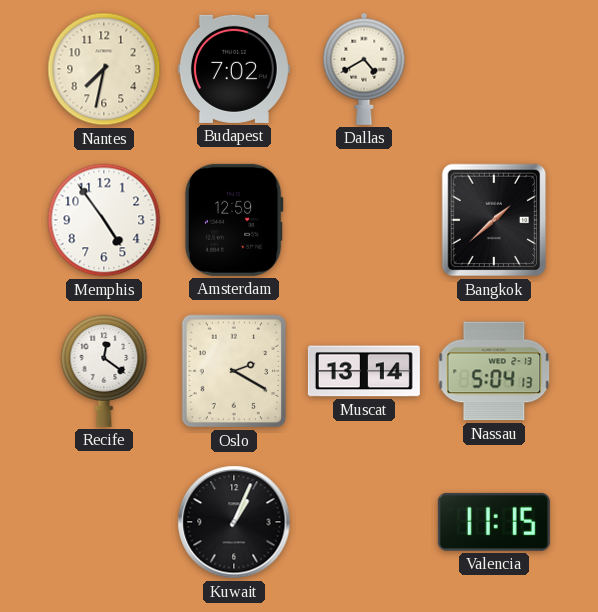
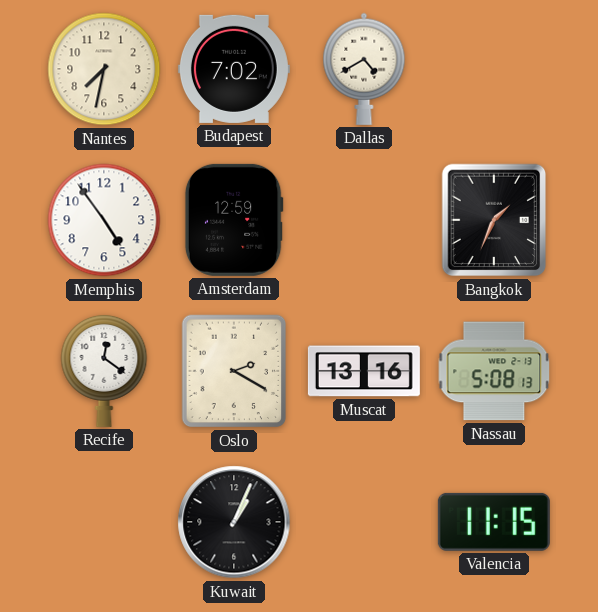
Bangkok: 1:38 -> 1:34
Muscat: 13:14 -> 13:16
Nassau: 5:04 -> 5:08
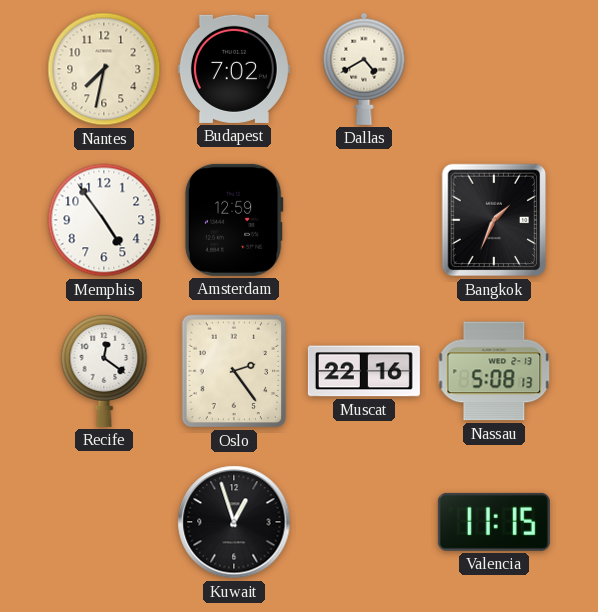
Oslo: 2:20 -> 2:24
Muscat: 13:16 -> 22:16
Kuwait: 1:04 -> 12:57
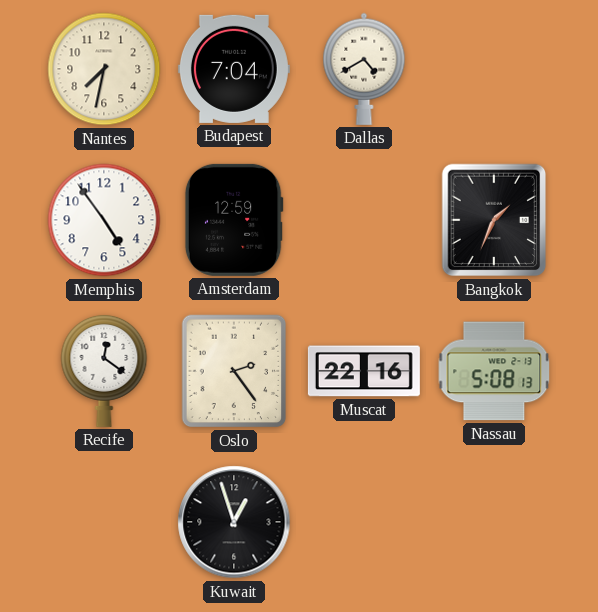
Budapest: 7:02 -> 7:04
Valencia: 11:15 -> none
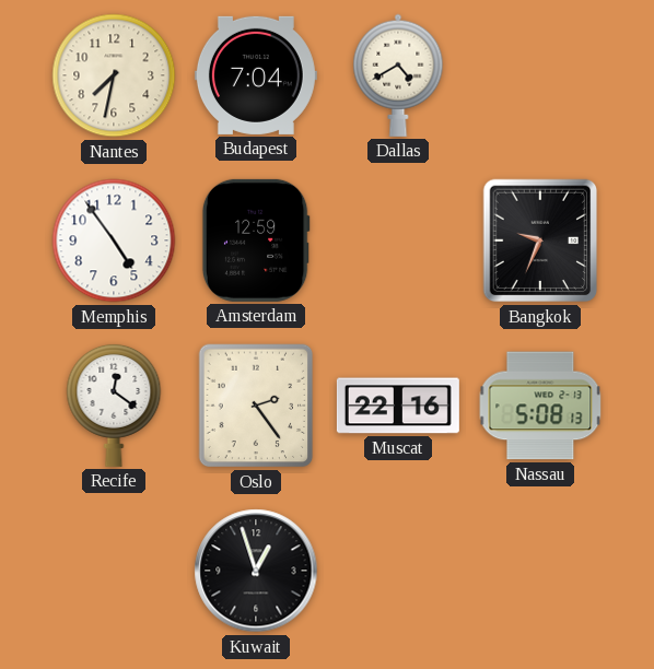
Bangkok: 1:34 -> 9:34
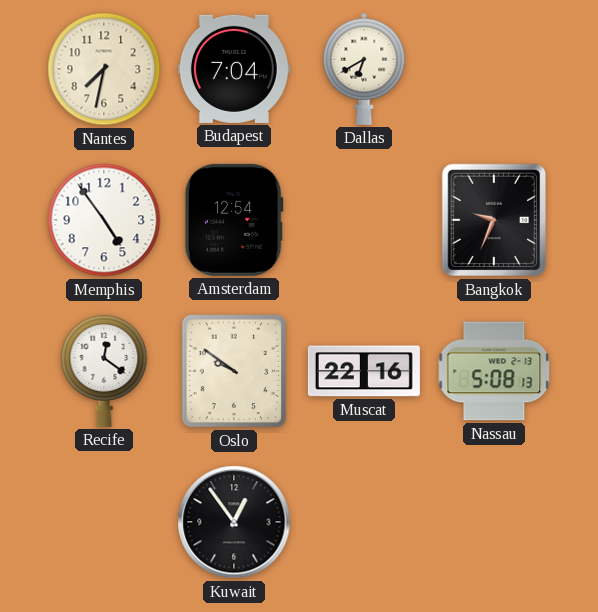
Dallas: 4:40 -> 6:40
Amsterdam: 12:59 -> 12:54
Oslo: 2:24 -> 9:51
Kuwait: 12:57 -> 12:54
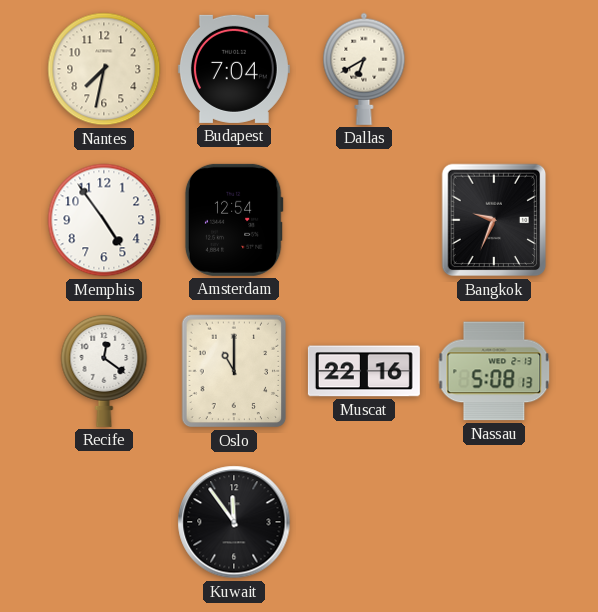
Oslo: 9:51 -> 11:00
Kuwait: 12:54 -> 11:54
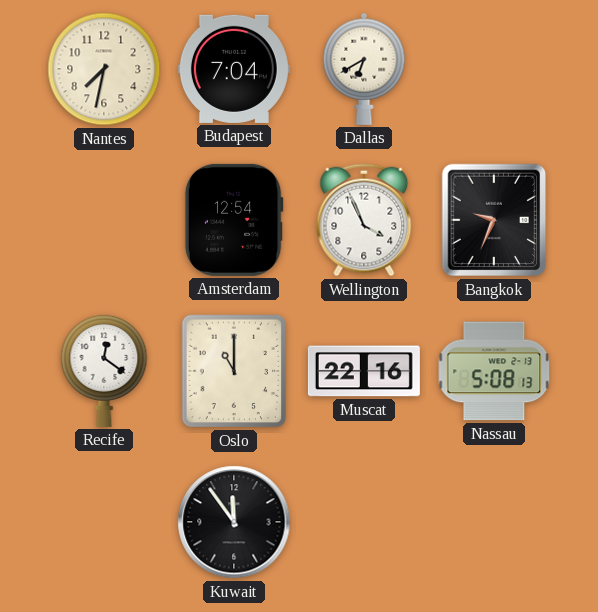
Memphis: 4:54 -> none
Wellington: none -> 3:56
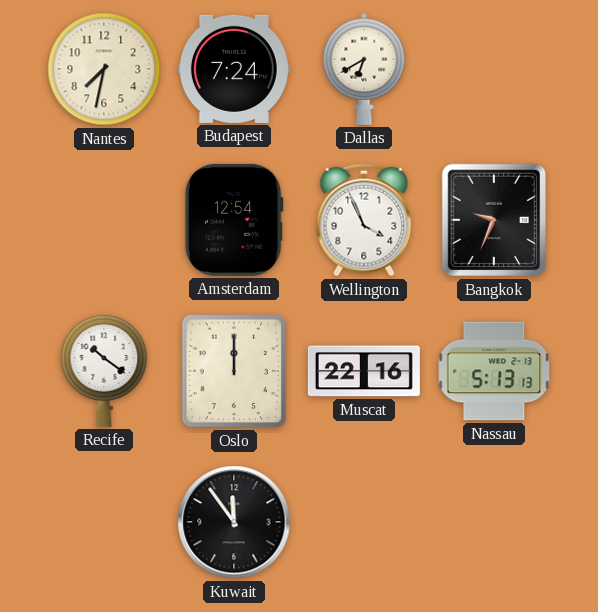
Budapest: 7:04 -> 7:24
Recife: 12:21 -> 10:21
Oslo: 11:00 -> 12:00
Nassau: 5:08 -> 5:13
